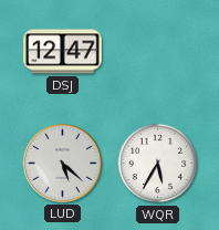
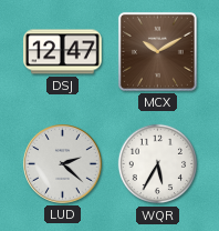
MCX: none -> 10:10
LUD: 5:22 -> 2:22
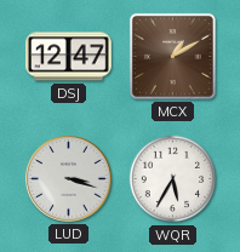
MCX: 10:10 -> 1:10
LUD: 2:22 -> 3:18
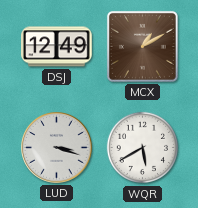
DSJ: 12:47 -> 12:49
WQR: 5:35 -> 5:40
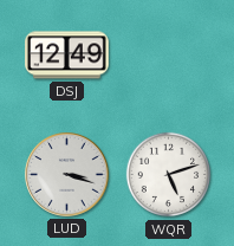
MCX: 1:10 -> none
WQR: 5:40 -> 5:12
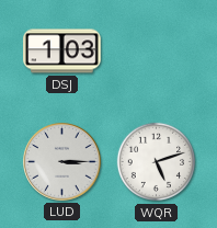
DSJ: 12:49 -> 1:03
LUD: 3:18 -> 3:15
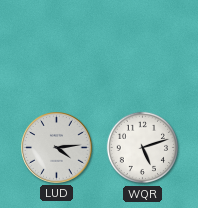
DSJ: 1:03 -> none
LUD: 3:15 -> 4:14
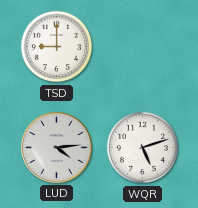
TSD: none -> 9:00
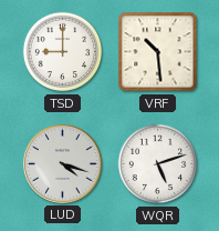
VRF: none -> 10:29
LUD: 4:14 -> 4:18
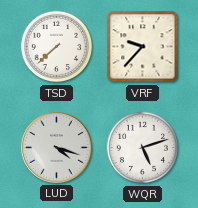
TSD: 9:00 -> 7:38
VRF: 10:29 -> 9:37
